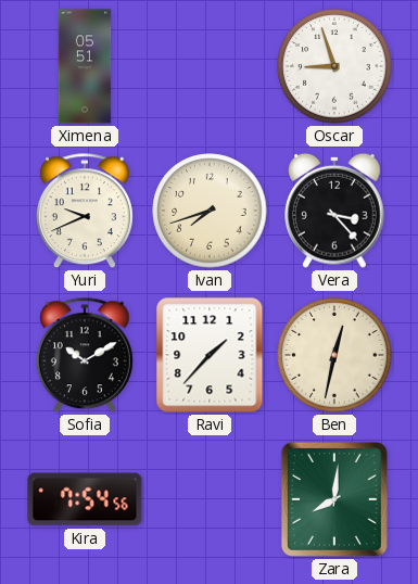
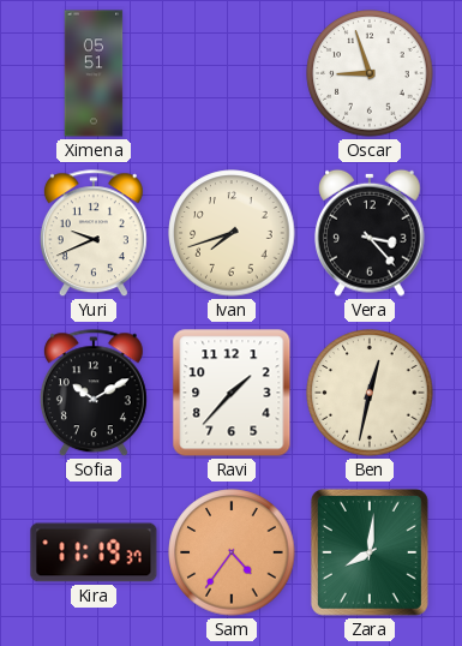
Kira: 7:54 -> 11:19
Sam: none -> 4:36
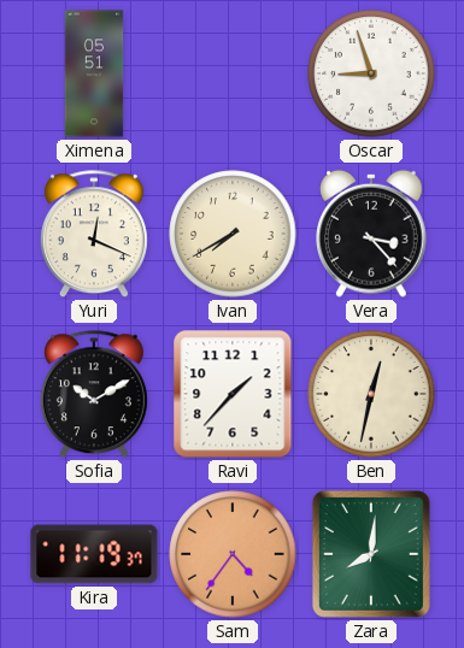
Yuri: 9:41 -> 12:19
Ivan: 7:42 -> 7:40
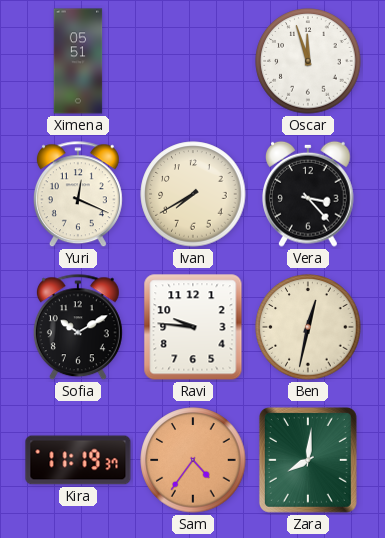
Oscar: 8:57 -> 11:57
Ravi: 1:37 -> 9:46
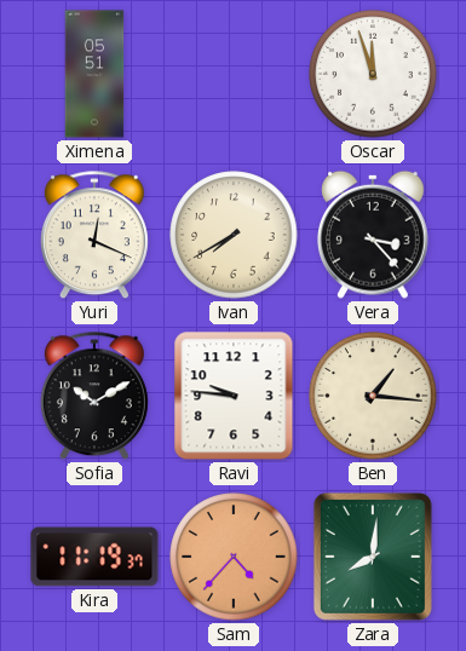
Ben: 12:32 -> 1:16
Sam: 4:36 -> 4:37
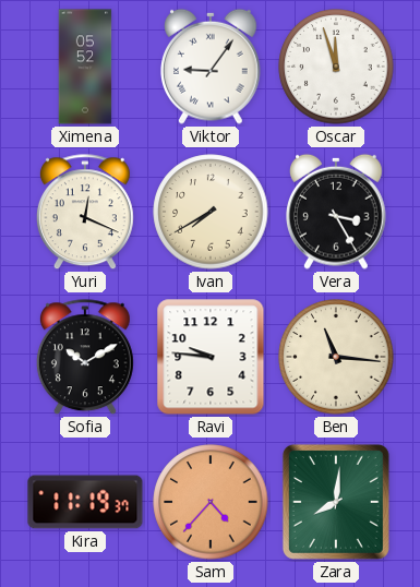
Ximena: 05:51 -> 05:52
Viktor: none -> 9:06
Vera: 3:23 -> 3:25
Ben: 1:16 -> 11:16
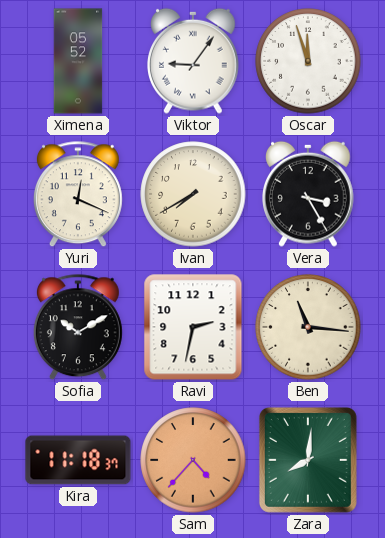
Ravi: 9:46 -> 2:32
Kira: 11:19 -> 11:18
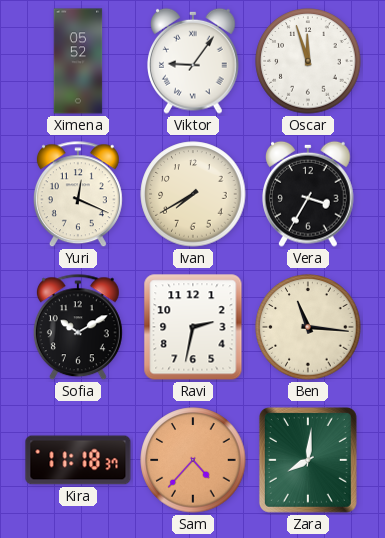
Vera: 3:25 -> 3:35
